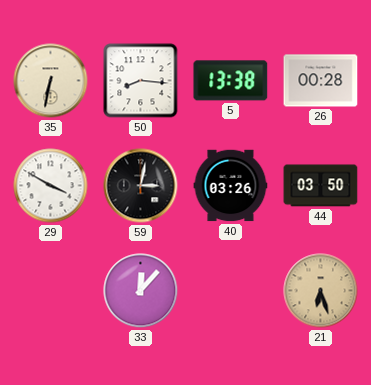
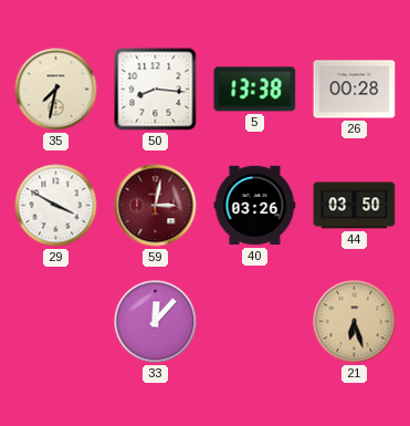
35: 6:32 -> 7:32
59 dial: black -> burgundy
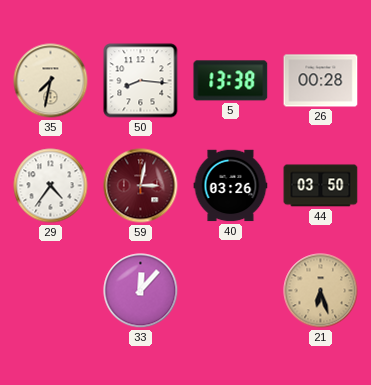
29: 3:50 -> 4:36
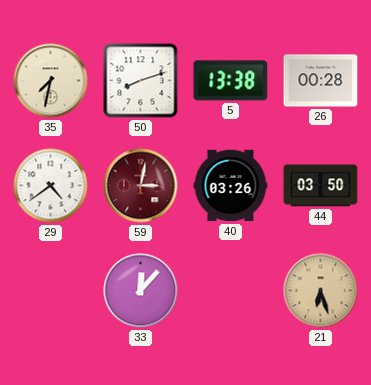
50: 8:16 -> 8:12
29: 4:36 -> 4:39
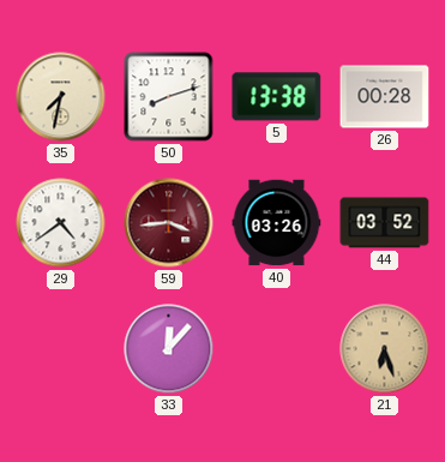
59: 3:02 -> 3:44
44: 03:50 -> 03:52
